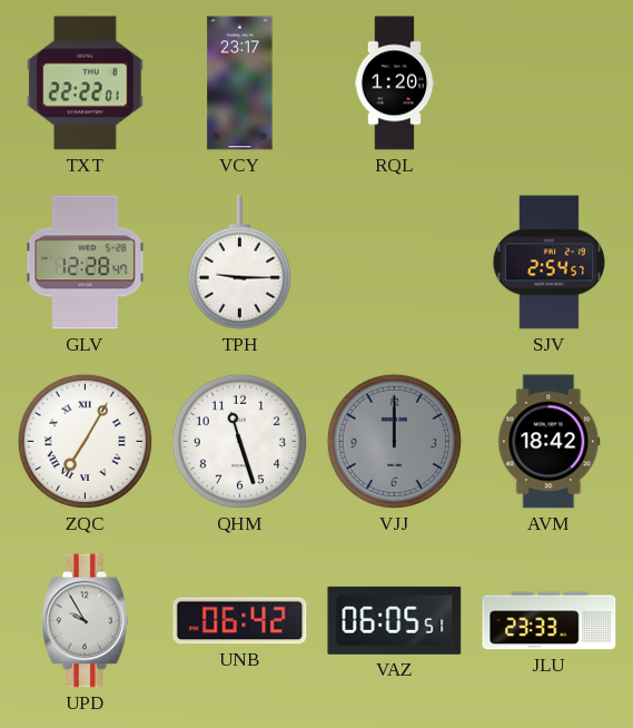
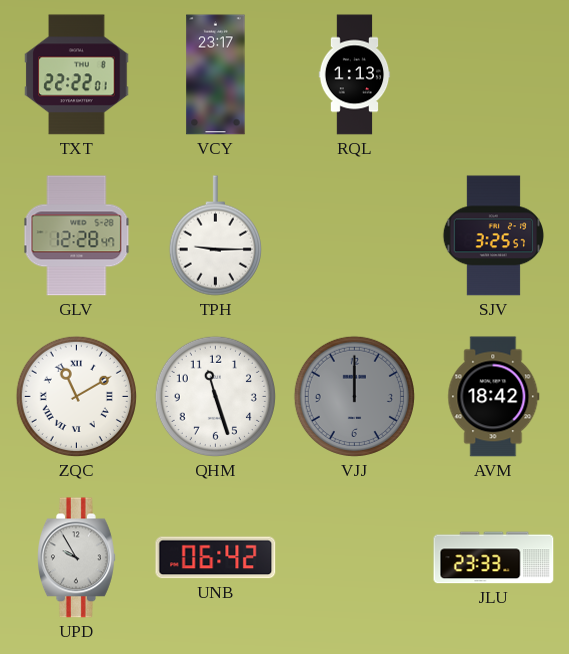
RQL: 1:20 -> 1:13
SJV: 2:54 -> 3:25
ZQC: 7:05 -> 11:10
VAZ: 06:05 -> none
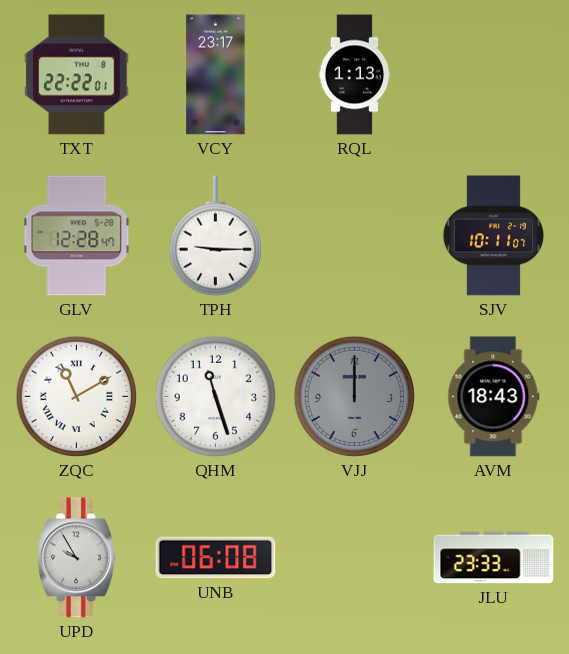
SJV: 3:25 -> 10:11
AVM: 18:42 -> 18:43
UNB: 06:42 -> 06:08
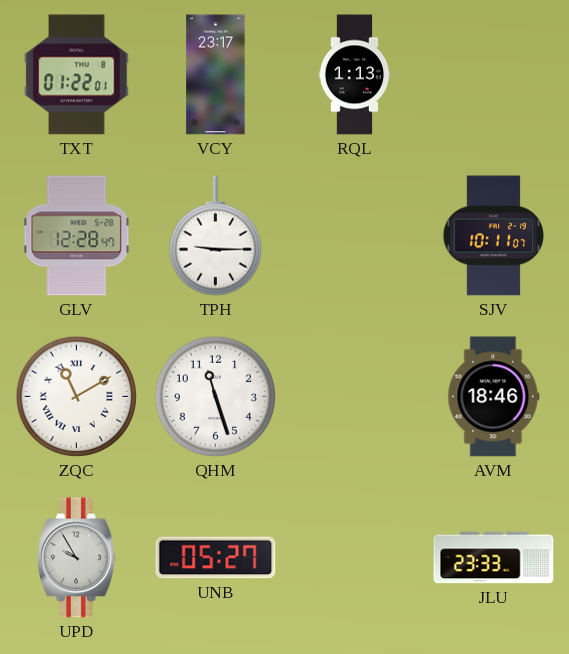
TXT: 22:22 -> 01:22
VJJ: 12:00 -> none
AVM: 18:43 -> 18:46
UNB: 06:08 -> 05:27
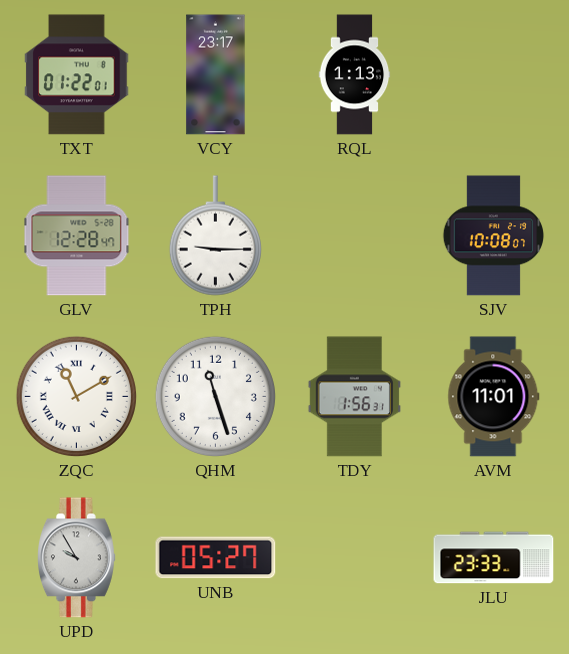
SJV: 10:11 -> 10:08
TDY: none -> 1:56
AVM: 18:46 -> 11:01
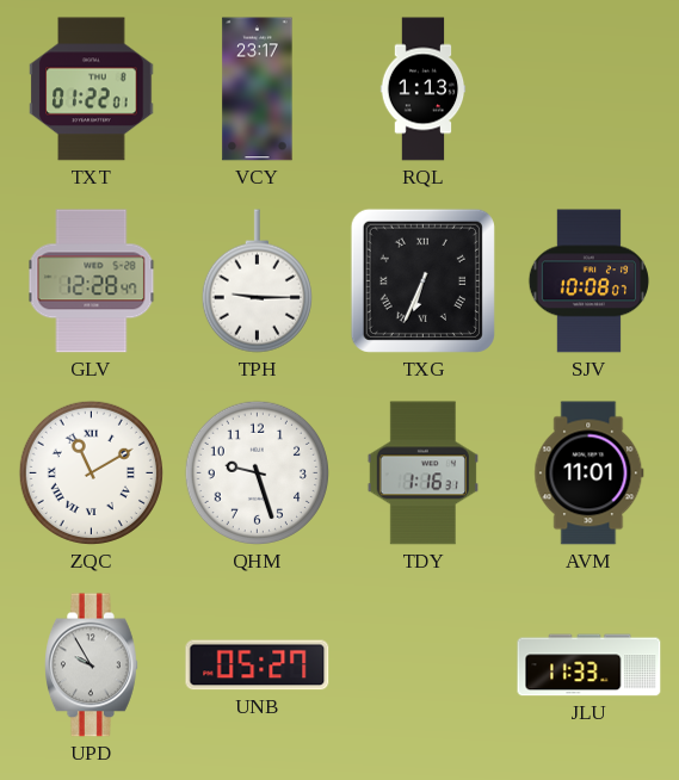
TXG: none -> 6:34
QHM: 11:27 -> 9:27
TDY: 1:56 -> 1:16
JLU: 23:33 -> 11:33
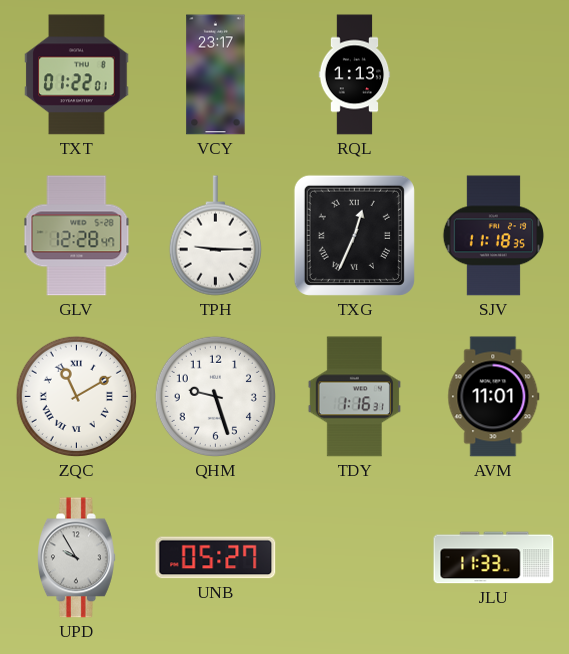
TXG: 6:34 -> 12:34
SJV: 10:08 -> 11:18
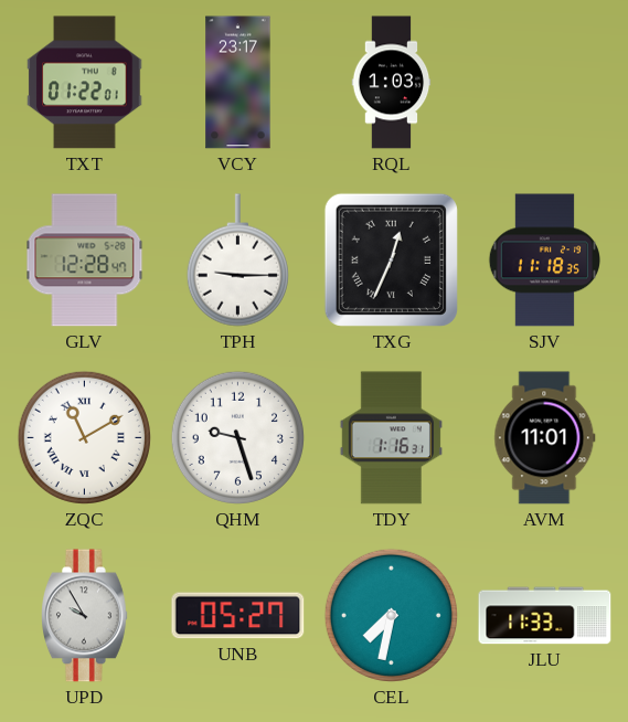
RQL: 1:13 -> 1:03
CEL: none -> 7:32
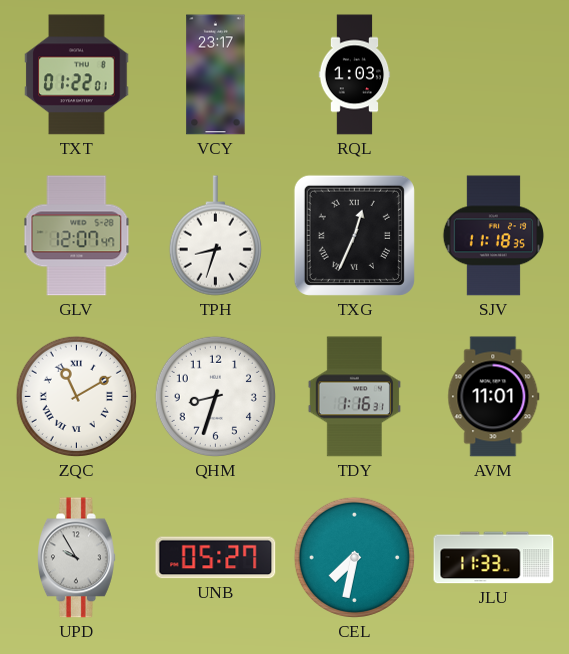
GLV: 12:28 -> 12:07
TPH: 9:15 -> 8:33
QHM: 9:27 -> 8:33
